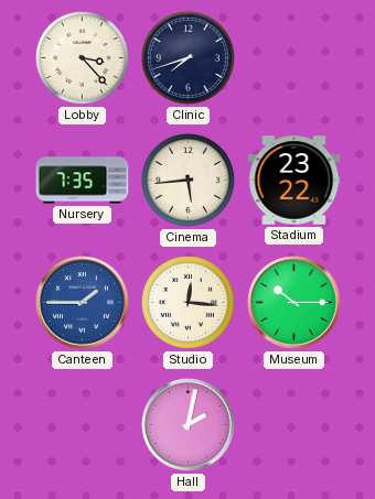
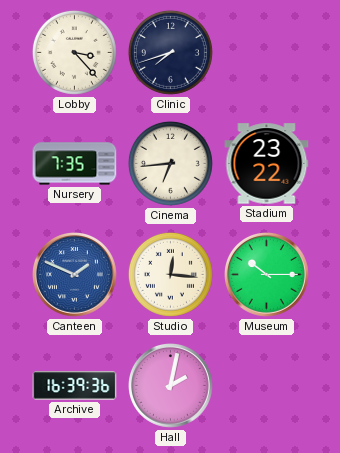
Cinema: 5:44 -> 6:44
Canteen: 1:45 -> 1:49
Archive: none -> 16:39
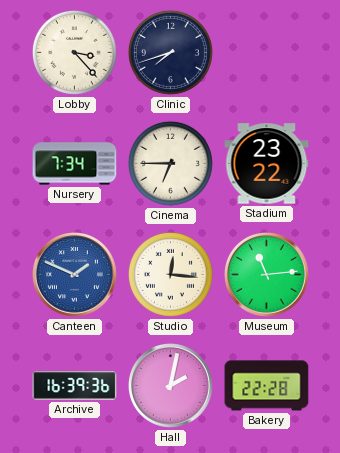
Nursery: 7:35 -> 7:34
Cinema: 6:44 -> 6:45
Museum: 10:15 -> 11:14
Bakery: none -> 22:28
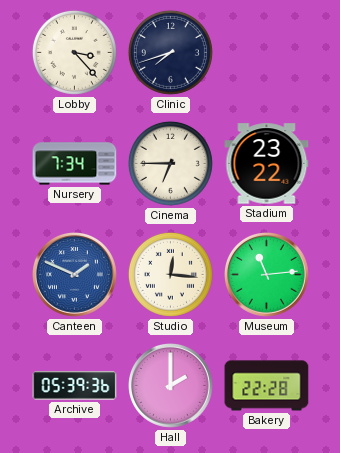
Archive: 16:39 -> 05:39
Hall: 2:02 -> 2:00
